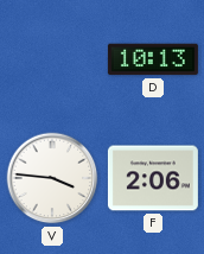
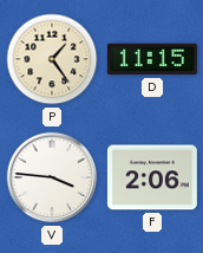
P: none -> 1:24
D: 10:13 -> 11:15
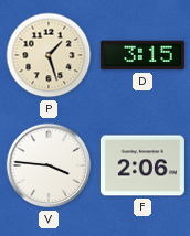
P: 1:24 -> 1:27
D: 11:15 -> 3:15
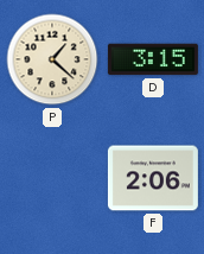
P: 1:27 -> 1:22
V: 3:46 -> none
